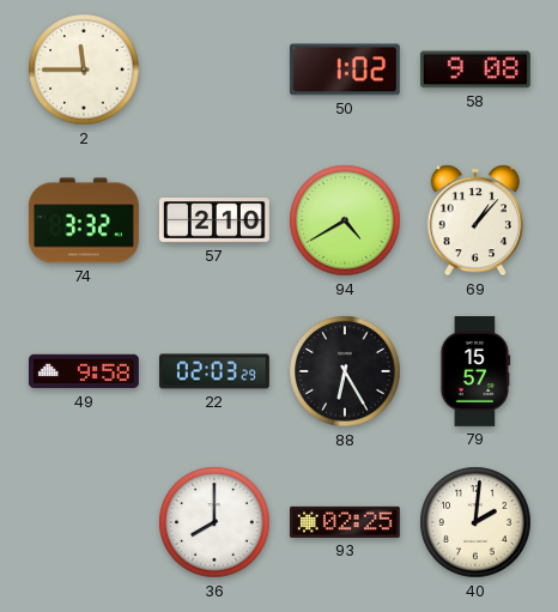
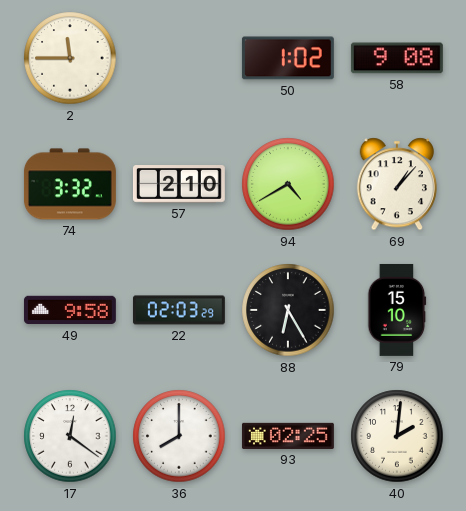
79: 15:57 -> 15:10
17: none -> 12:21
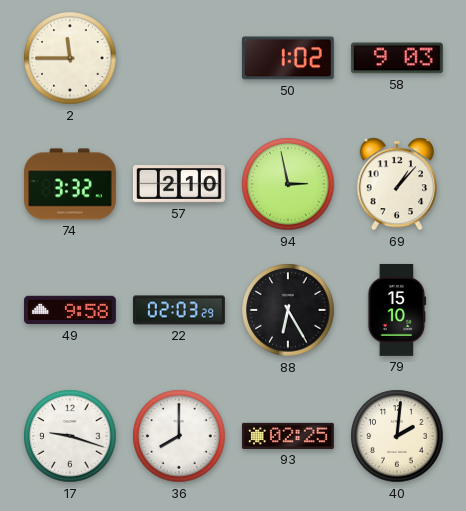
58: 9:08 -> 9:03
94: 4:40 -> 2:58
17: 12:21 -> 9:18
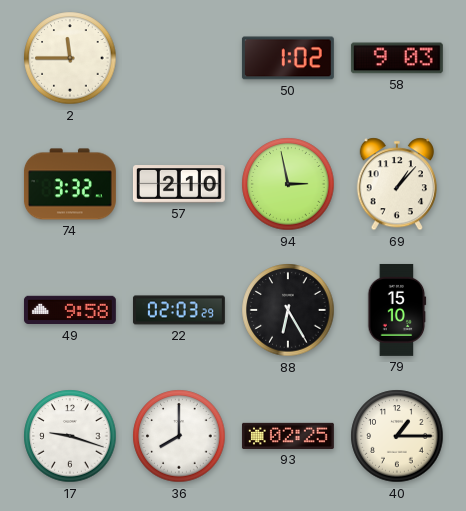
40: 2:01 -> 1:15
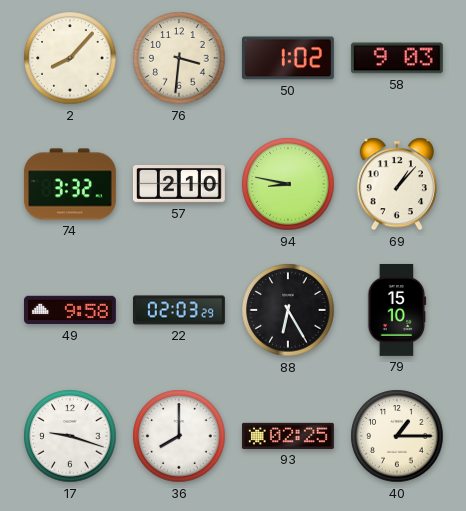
2: 11:45 -> 8:07
76: none -> 3:31
94: 2:58 -> 8:47
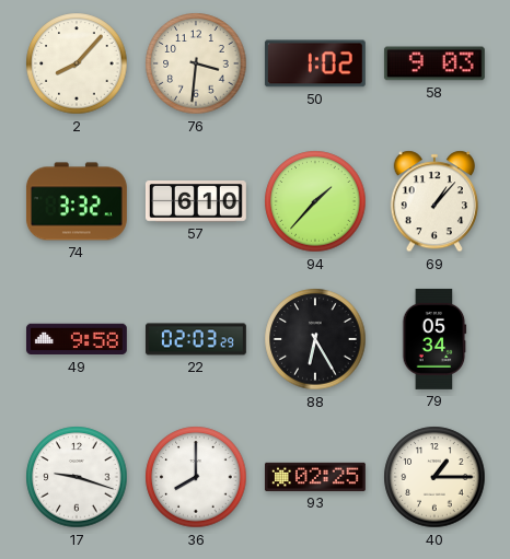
57: 2:10 -> 6:10
94: 8:47 -> 1:37
79: 15:10 -> 05:34
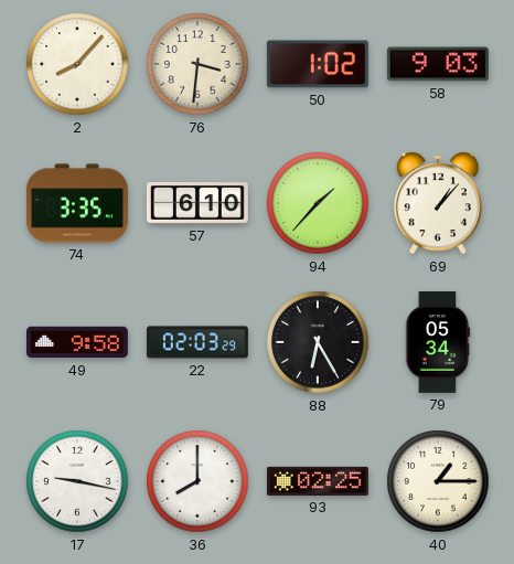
74: 3:32 -> 3:35
17: 9:18 -> 9:17
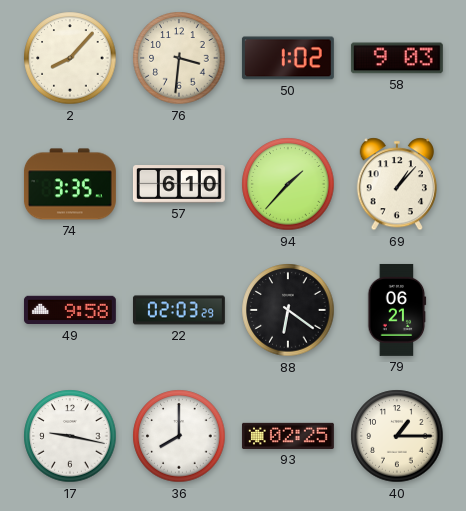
88: 6:25 -> 6:21
79: 05:34 -> 06:21
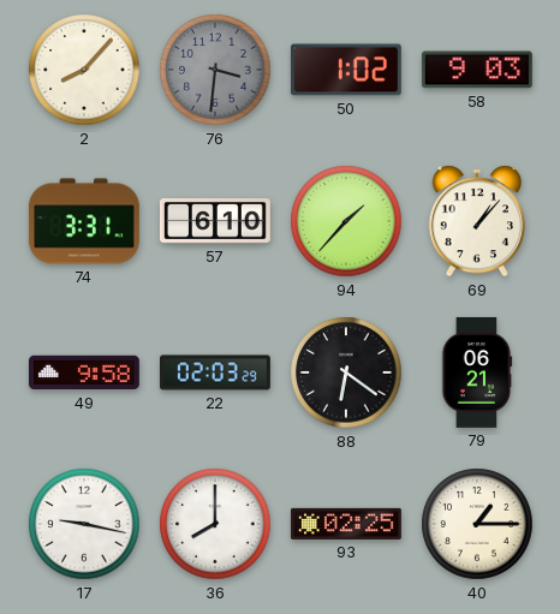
76 dial: cream -> grey
74: 3:35 -> 3:31
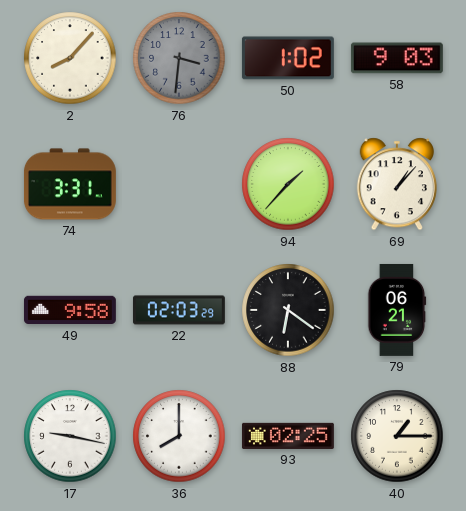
57: 6:10 -> none
